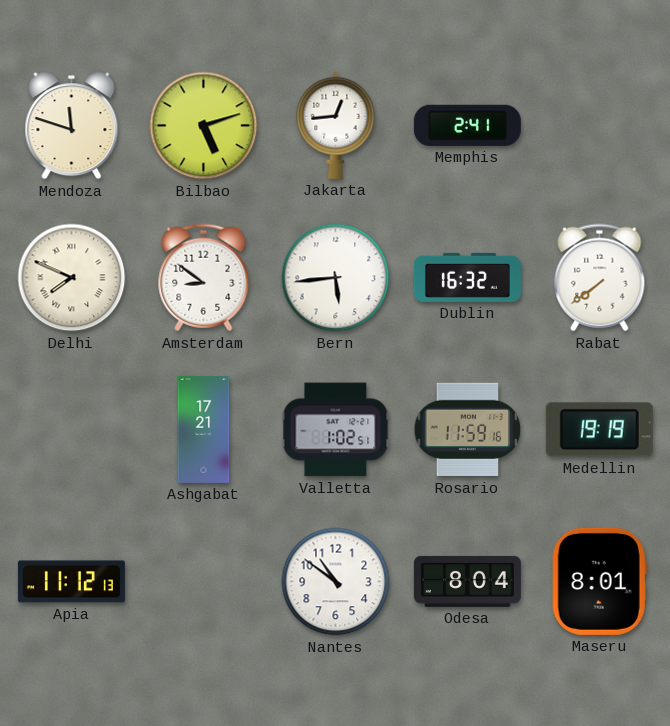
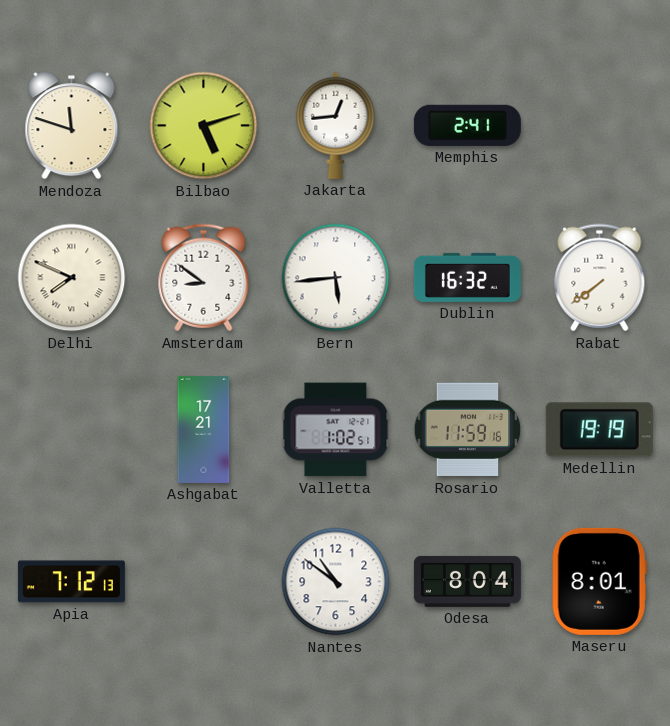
Apia: 11:12 -> 7:12
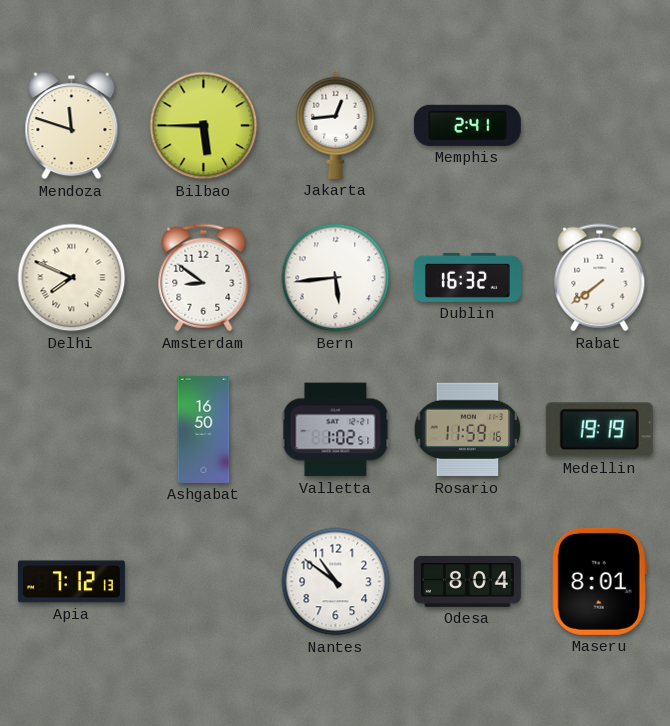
Bilbao: 5:12 -> 5:45
Ashgabat: 17:21 -> 16:50
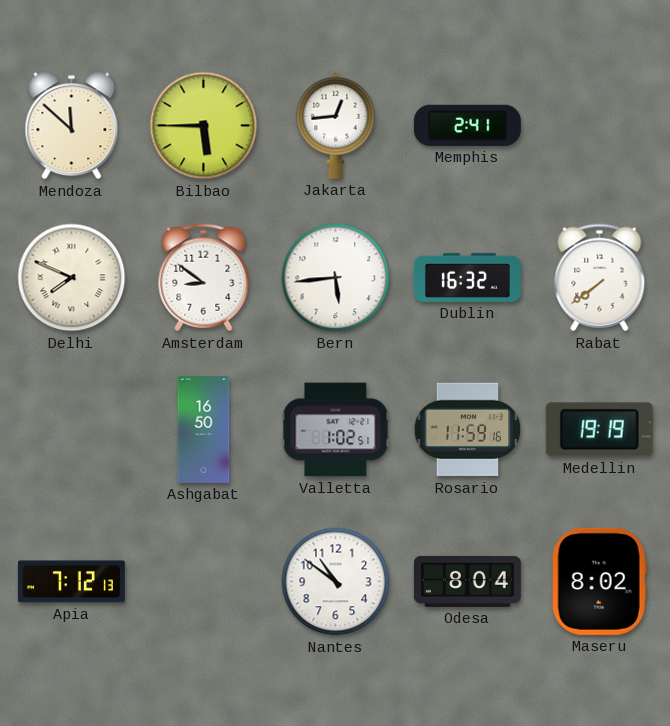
Mendoza: 11:48 -> 11:52
Maseru: 8:01 -> 8:02
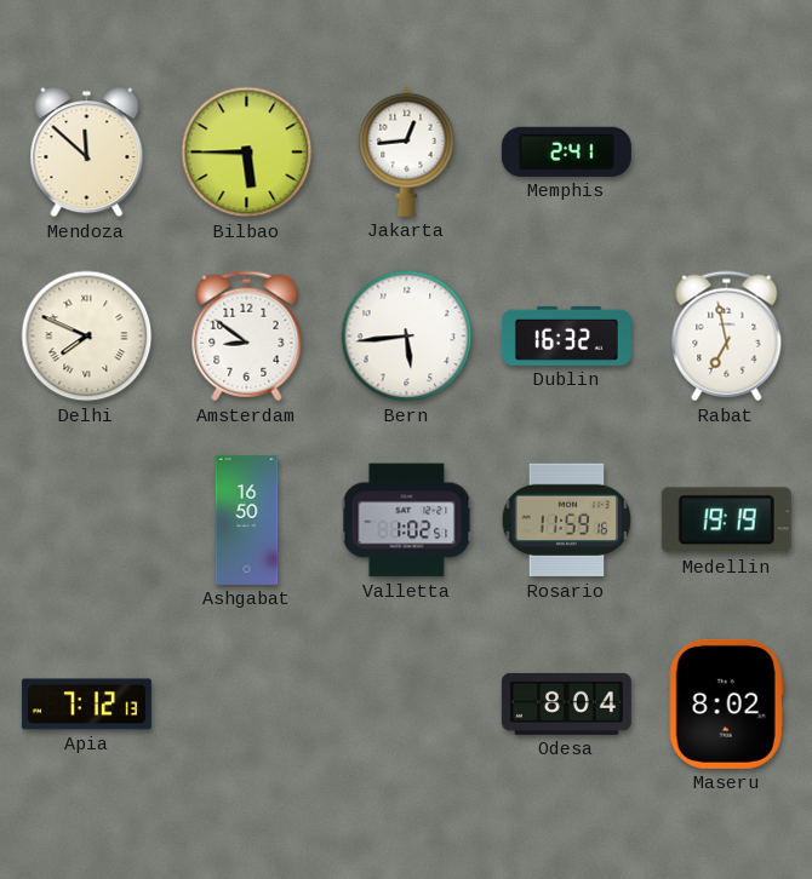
Rabat: 7:39 -> 6:58
Nantes: 10:51 -> none
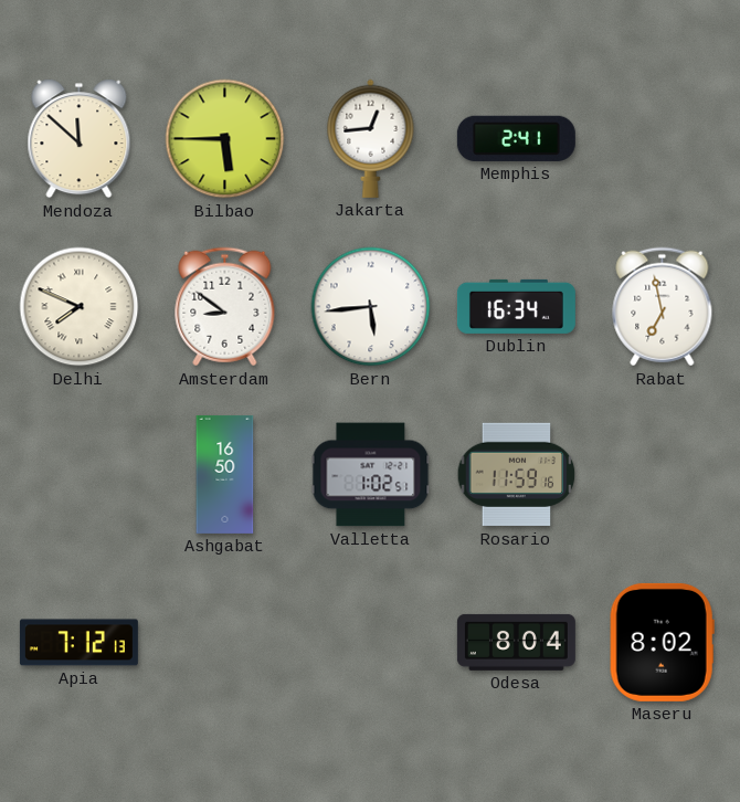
Dublin: 16:32 -> 16:34
Medellin: 19:19 -> none
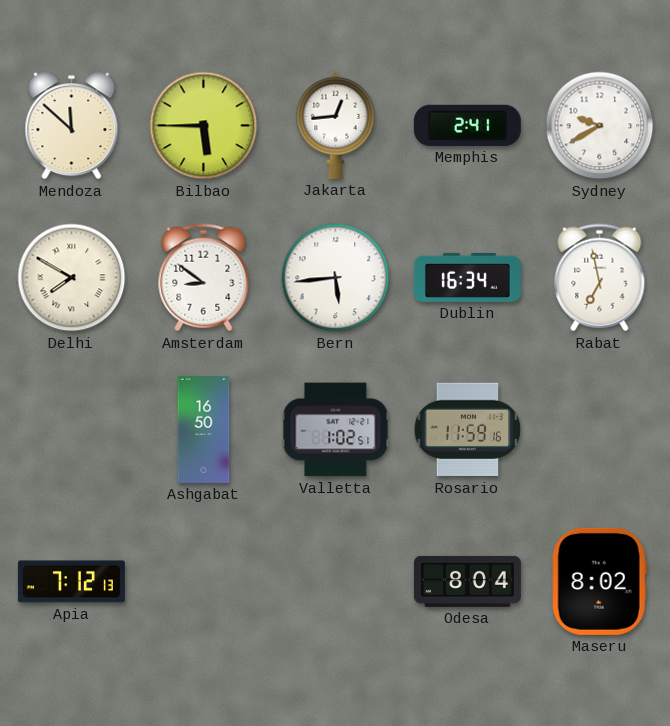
Sydney: none -> 9:40
Delhi: 7:49 -> 7:50
